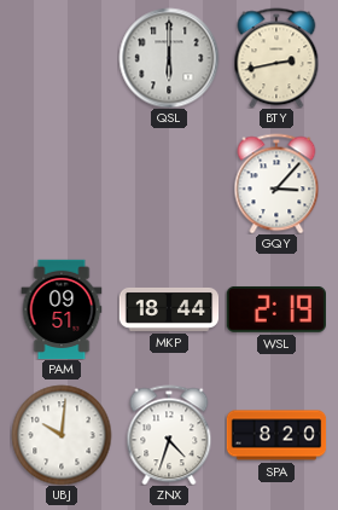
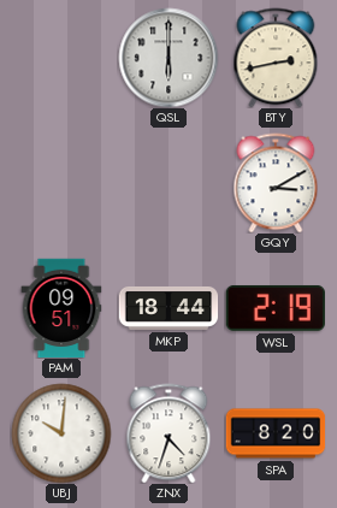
GQY: 3:07 -> 3:10
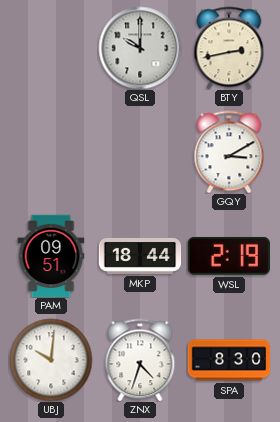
QSL: 6:00 -> 10:00
SPA: 8:20 -> 8:30
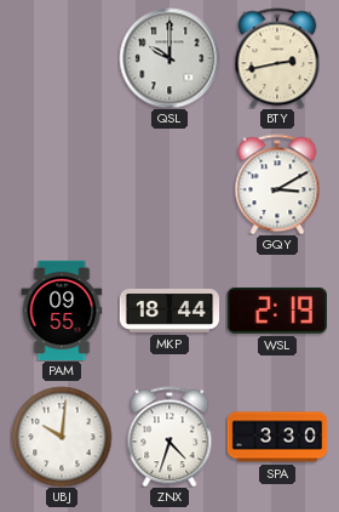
PAM: 09:51 -> 09:55
SPA: 8:30 -> 3:30
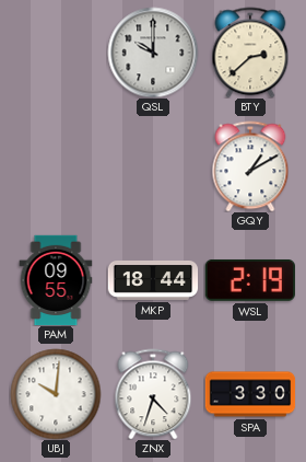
BTY: 2:43 -> 2:38
GQY: 3:10 -> 1:10
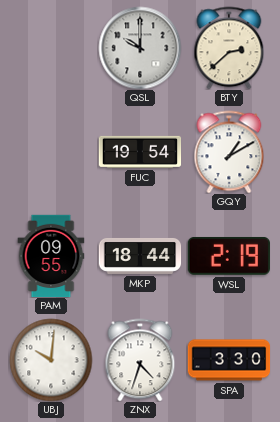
FUC: none -> 19:54
